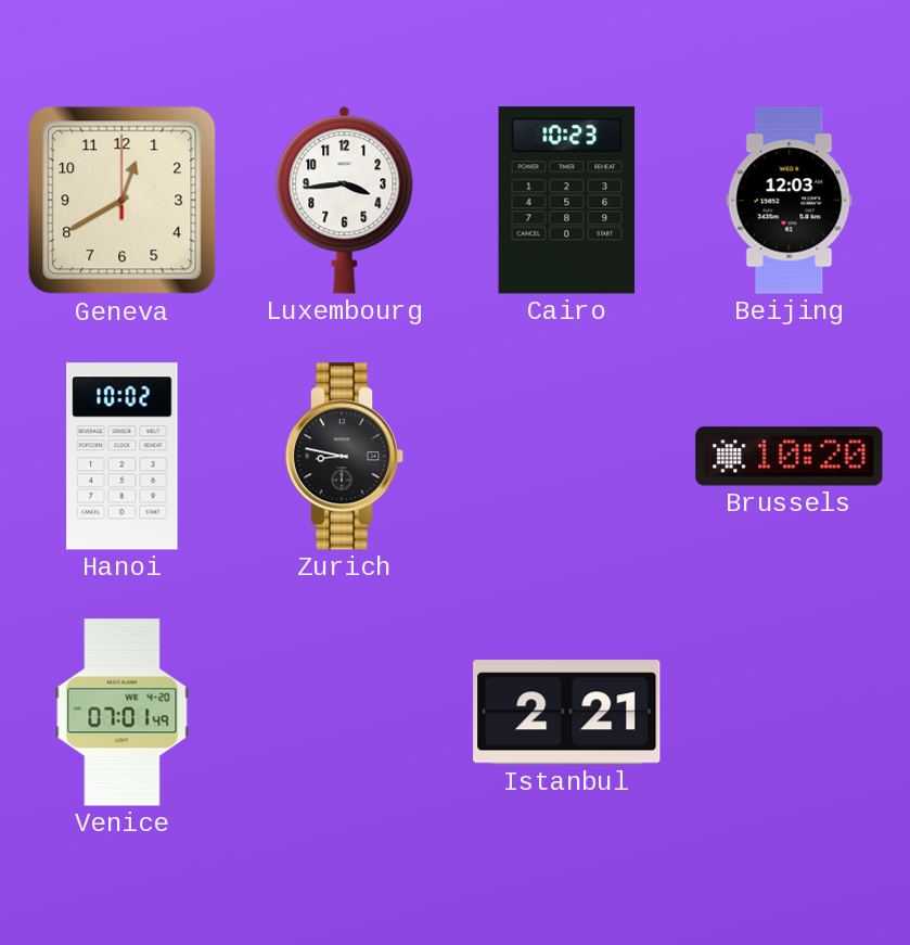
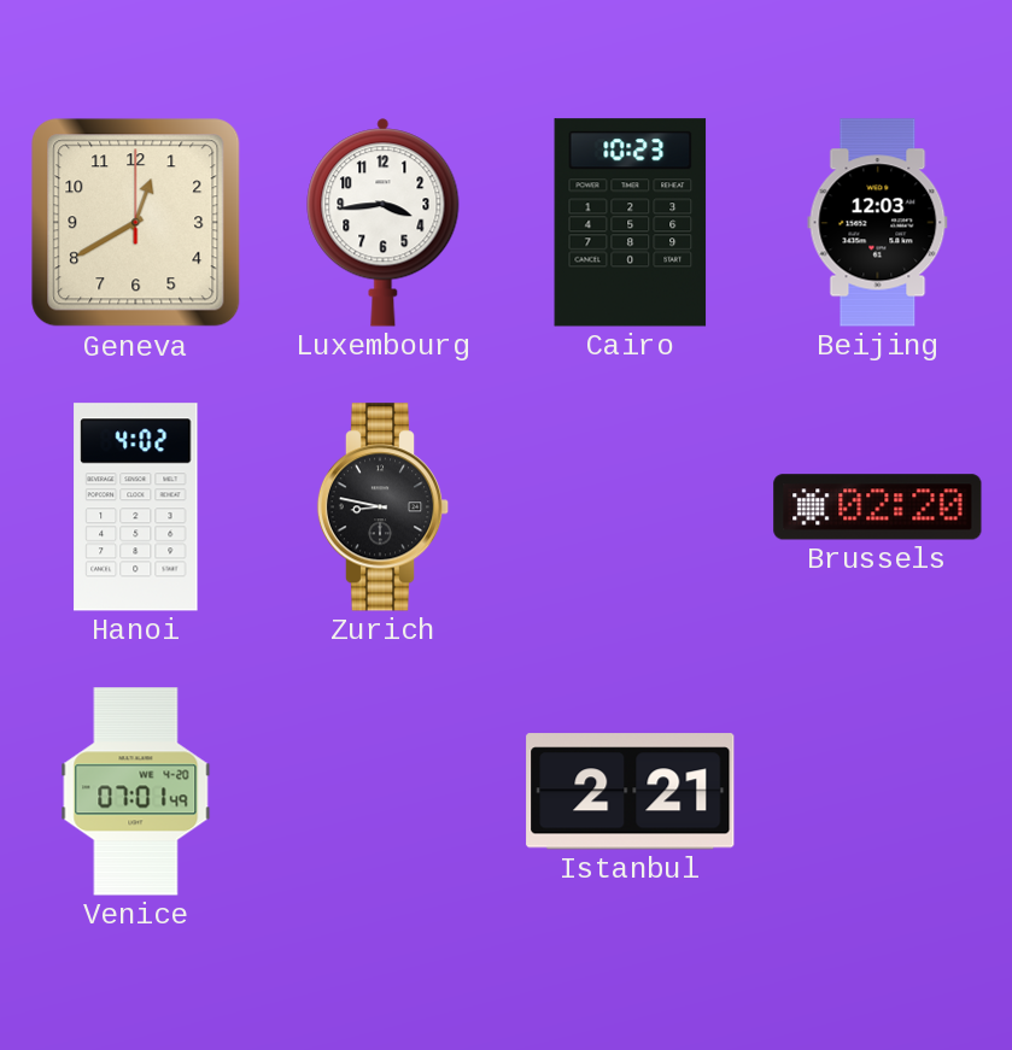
Hanoi: 10:02 -> 4:02
Brussels: 10:20 -> 02:20
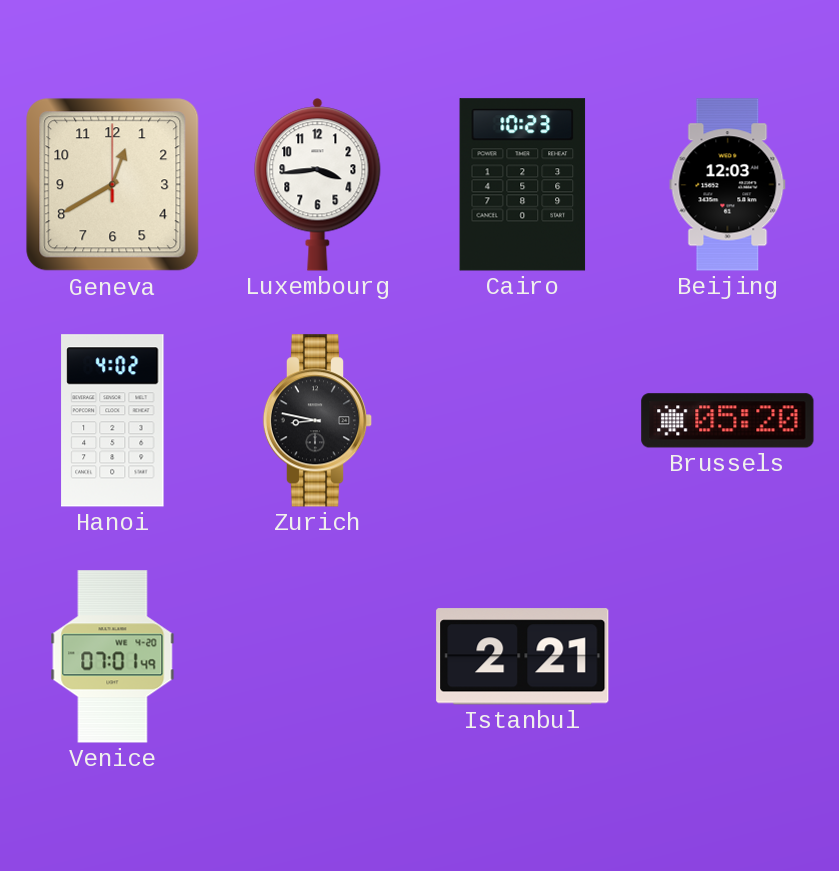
Brussels: 02:20 -> 05:20
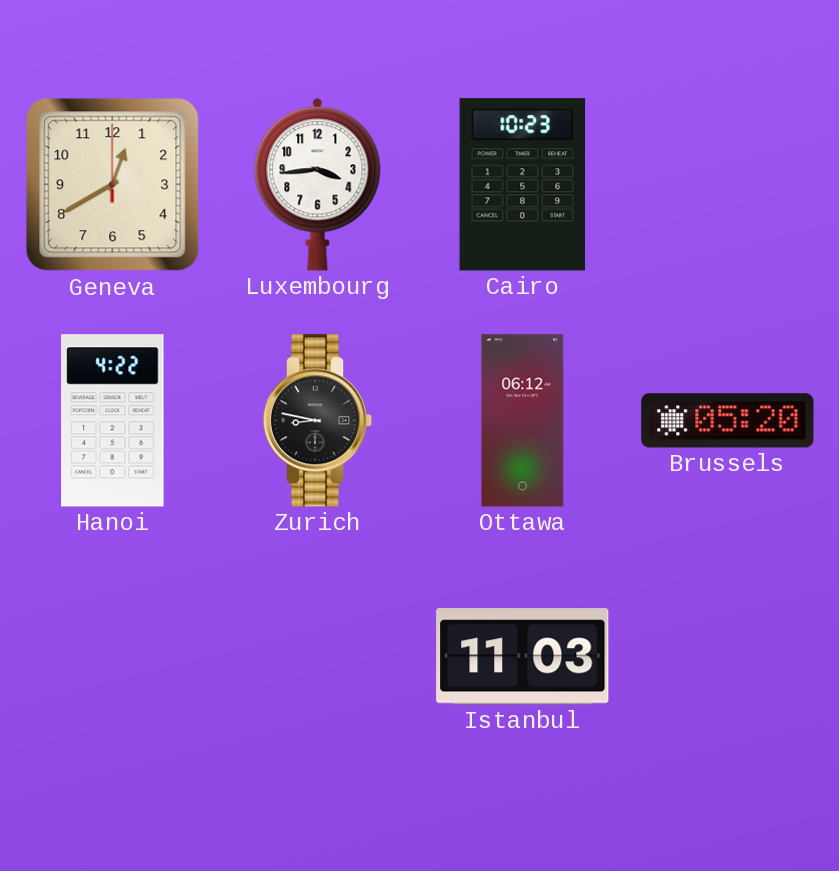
Beijing: 12:03 -> none
Hanoi: 4:02 -> 4:22
Ottawa: none -> 06:12
Venice: 07:01 -> none
Istanbul: 2:21 -> 11:03
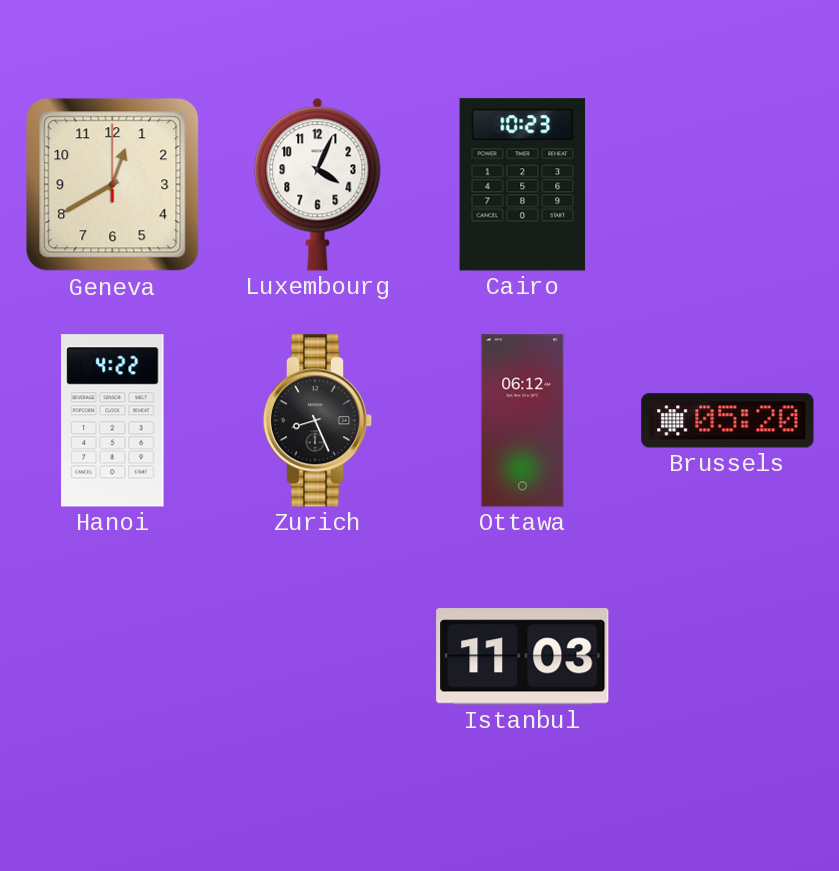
Luxembourg: 3:44 -> 4:04
Zurich: 8:47 -> 8:26
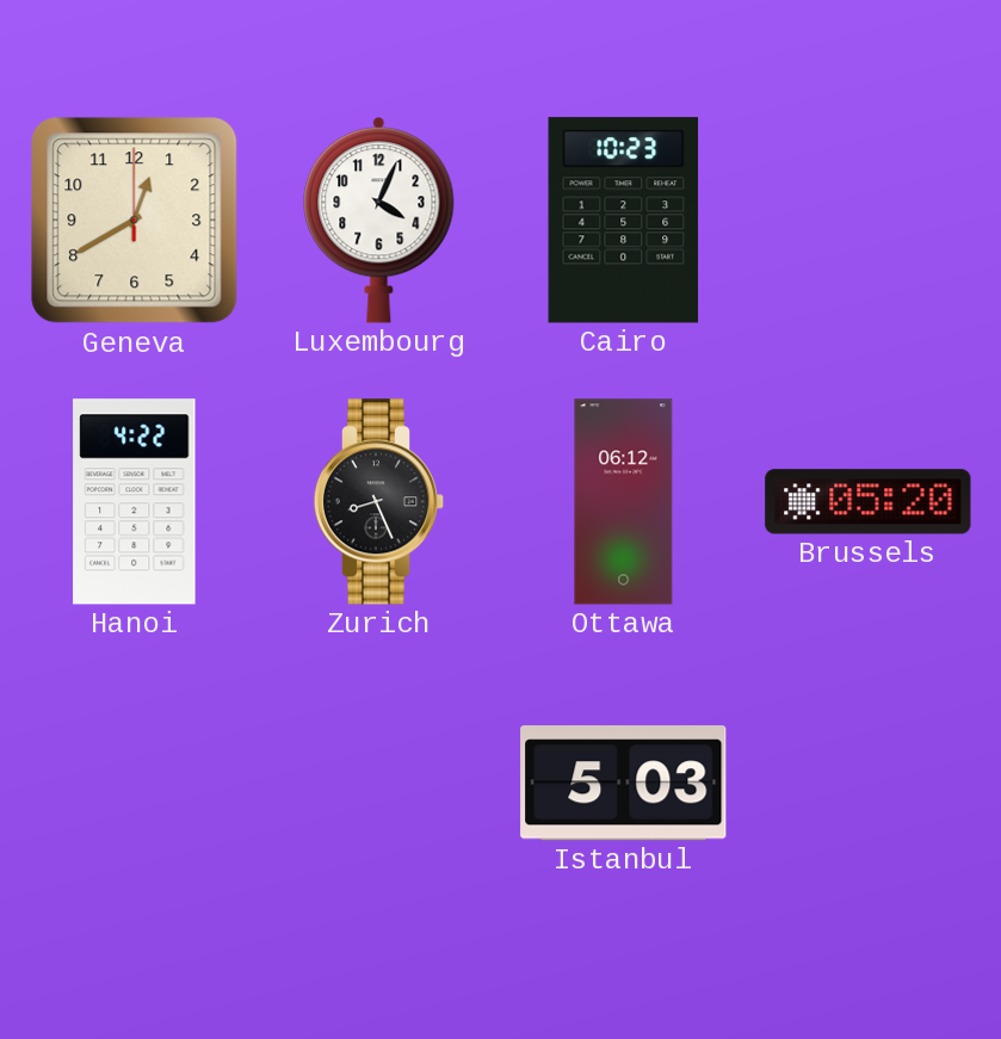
Istanbul: 11:03 -> 5:03
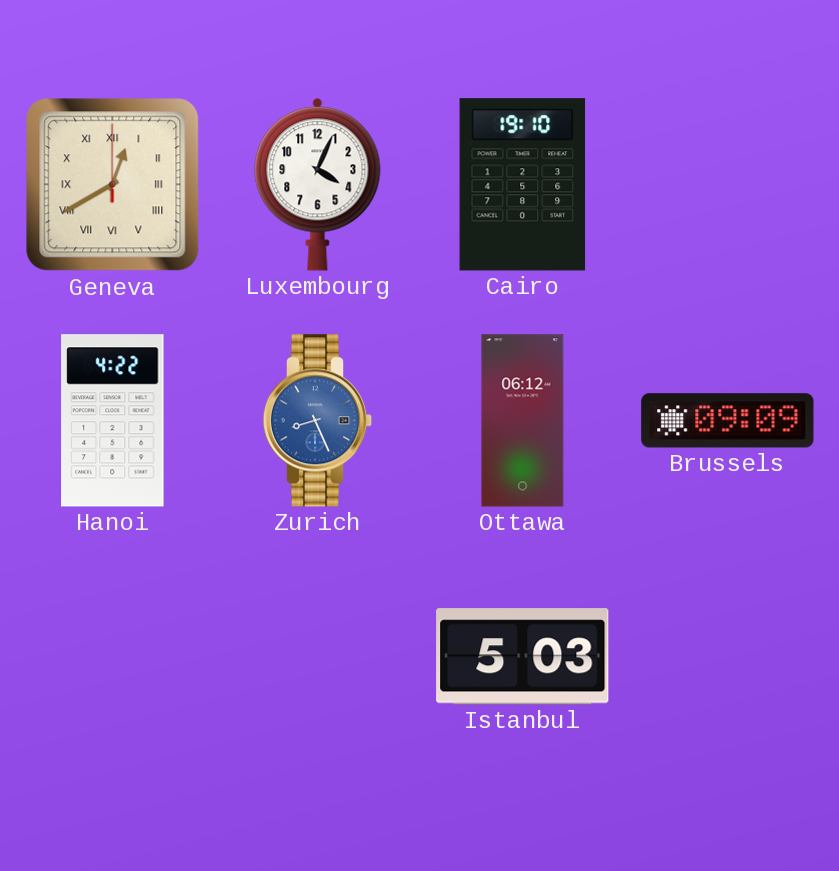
Geneva numerals: Arabic -> Roman
Cairo: 10:23 -> 19:10
Zurich dial: black -> blue
Brussels: 05:20 -> 09:09
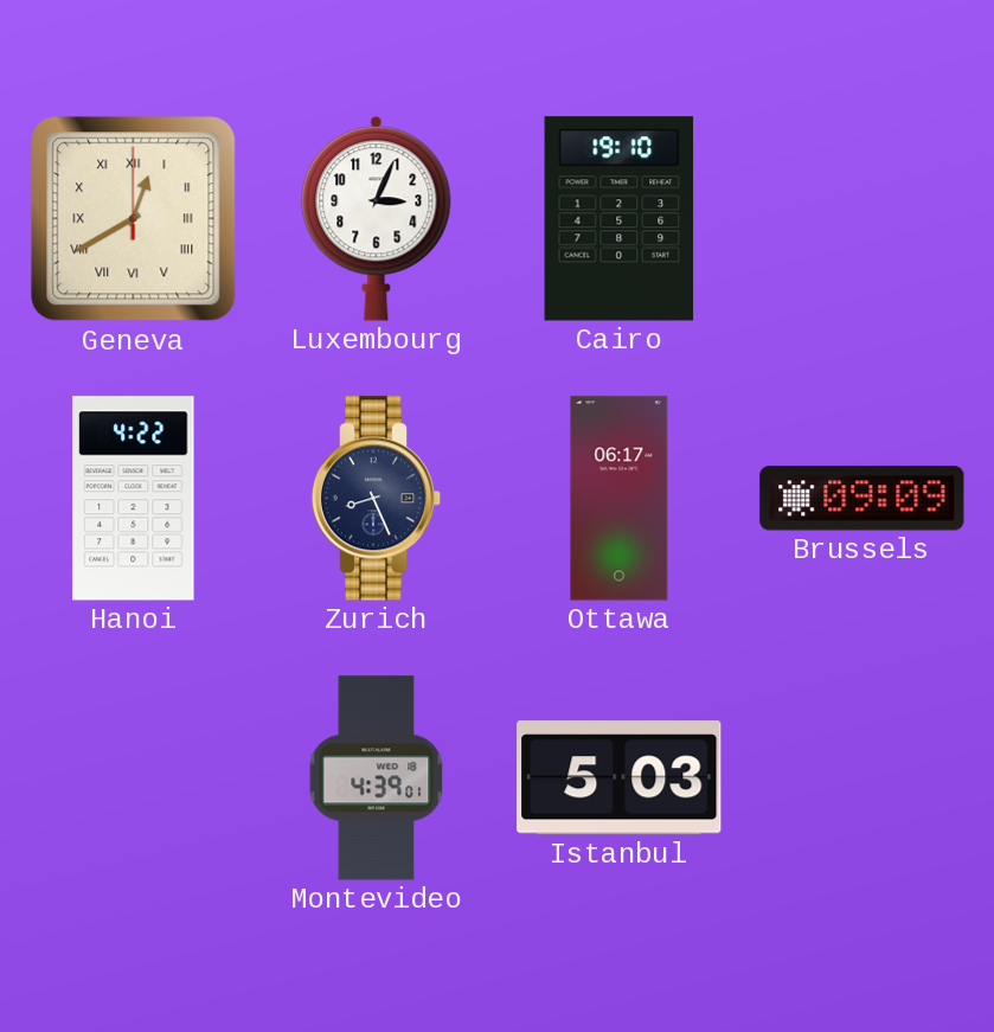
Luxembourg: 4:04 -> 3:04
Zurich dial: blue -> navy
Ottawa: 06:12 -> 06:17
Montevideo: none -> 4:39
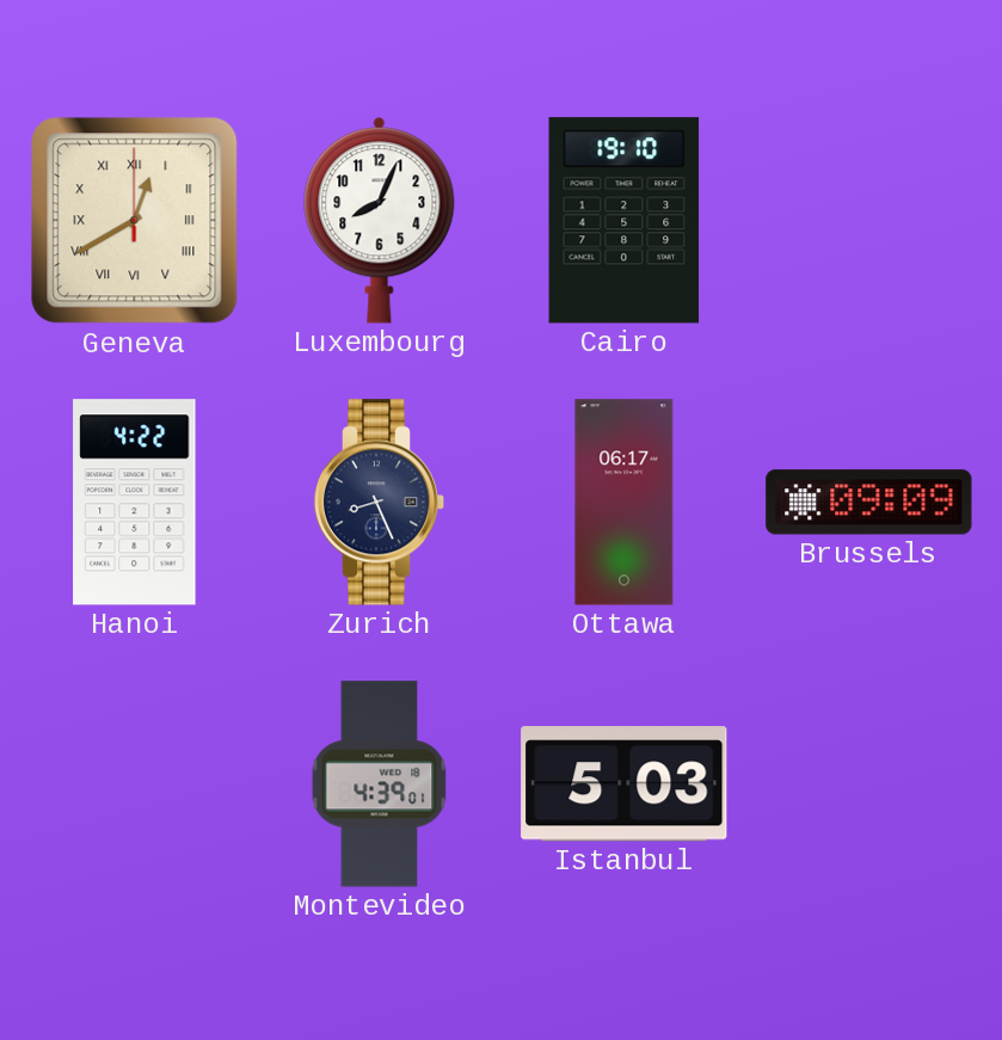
Luxembourg: 3:04 -> 8:04
